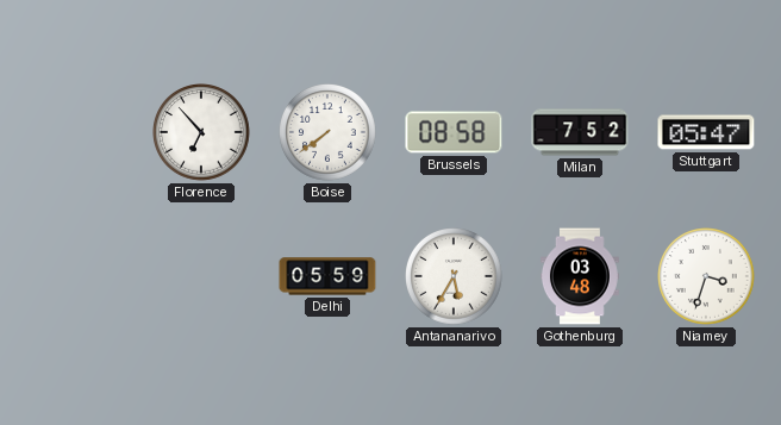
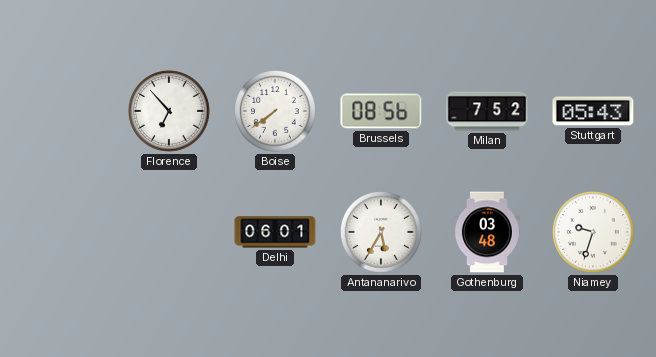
Brussels: 08:58 -> 08:56
Stuttgart: 05:47 -> 05:43
Delhi: 05:59 -> 06:01
Niamey: 3:33 -> 9:33
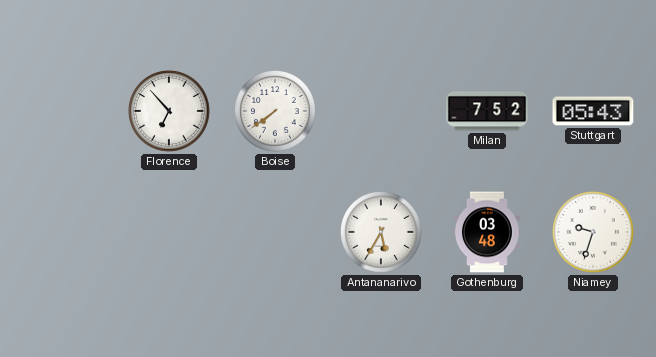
Brussels: 08:56 -> none
Delhi: 06:01 -> none
